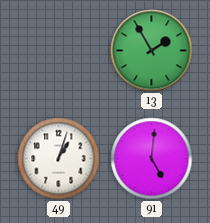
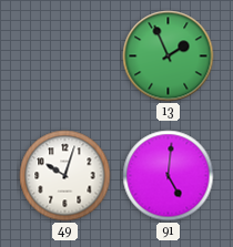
13: 1:55 -> 1:56
49: 1:03 -> 10:03
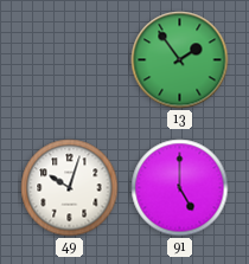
13: 1:56 -> 1:54
91: 5:01 -> 5:00
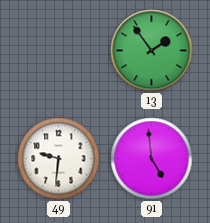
49: 10:03 -> 9:31
91: 5:00 -> 4:59
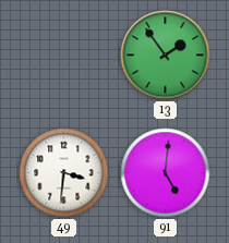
49: 9:31 -> 3:31
91: 4:59 -> 5:01
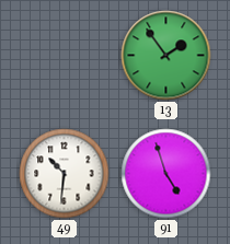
49: 3:31 -> 10:31
91: 5:01 -> 4:57
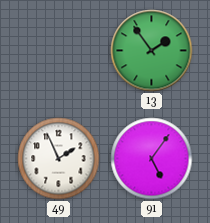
49: 10:31 -> 1:56
91: 4:57 -> 5:06
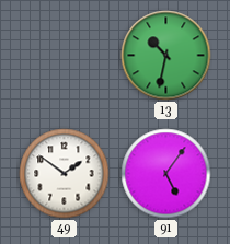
13: 1:54 -> 10:32
49: 1:56 -> 1:51
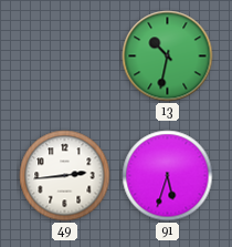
49: 1:51 -> 2:44
91: 5:06 -> 5:33
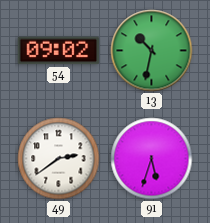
54: none -> 09:02
49: 2:44 -> 2:39
